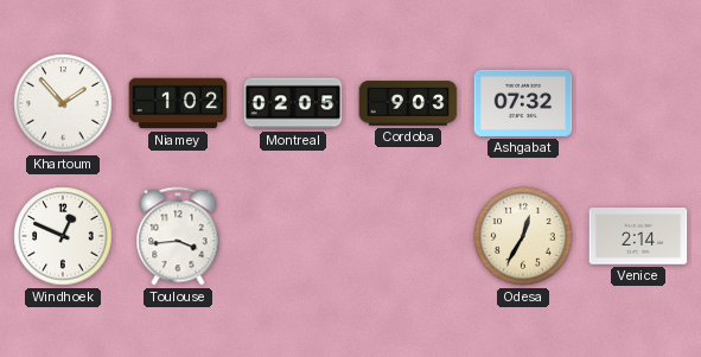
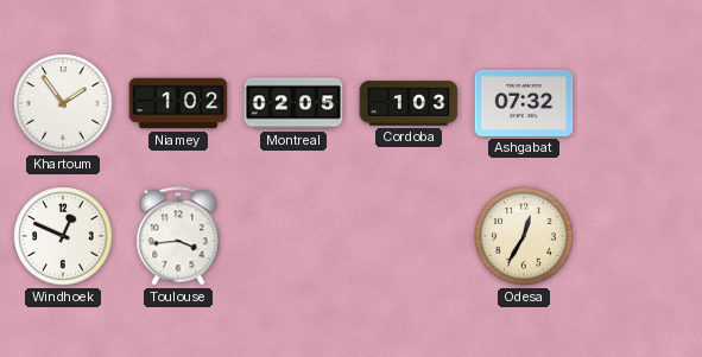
Khartoum: 1:53 -> 1:54
Cordoba: 9:03 -> 1:03
Venice: 2:14 -> none
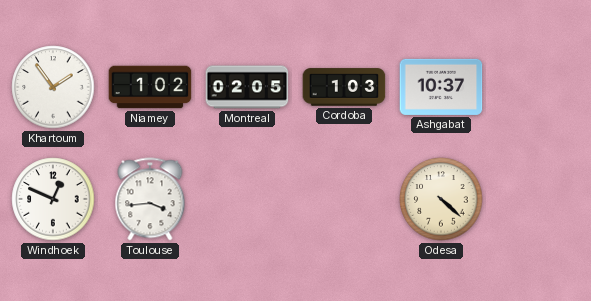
Ashgabat: 07:32 -> 10:37
Odesa: 12:35 -> 4:22
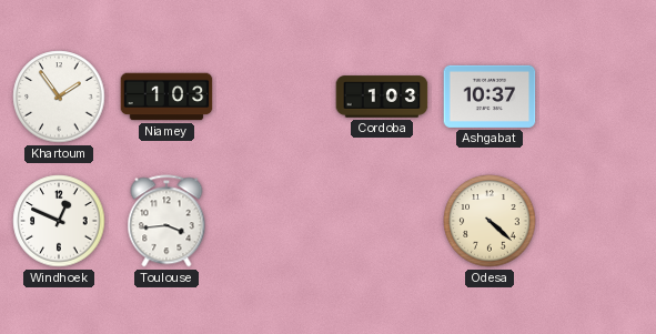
Niamey: 1:02 -> 1:03
Montreal: 02:05 -> none
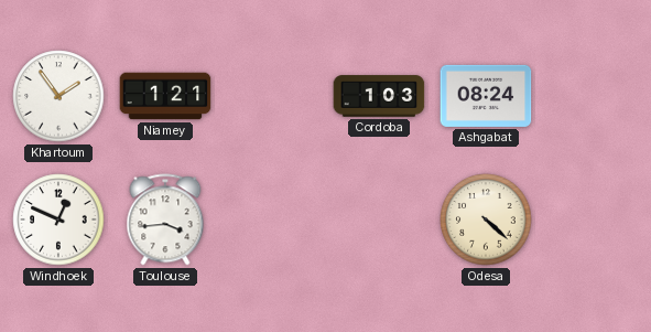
Niamey: 1:03 -> 1:21
Ashgabat: 10:37 -> 08:24
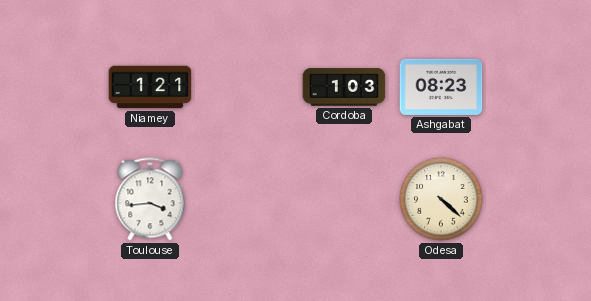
Khartoum: 1:54 -> none
Ashgabat: 08:24 -> 08:23
Windhoek: 12:49 -> none
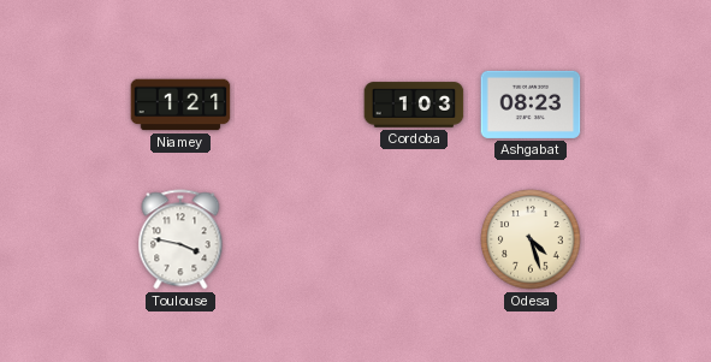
Toulouse: 3:44 -> 3:47
Odesa: 4:22 -> 4:27
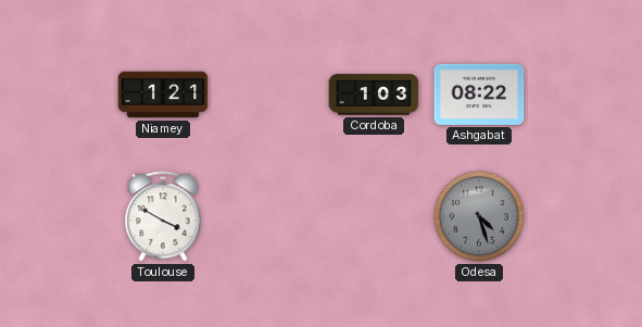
Ashgabat: 08:23 -> 08:22
Toulouse: 3:47 -> 3:50
Odesa dial: cream -> grey
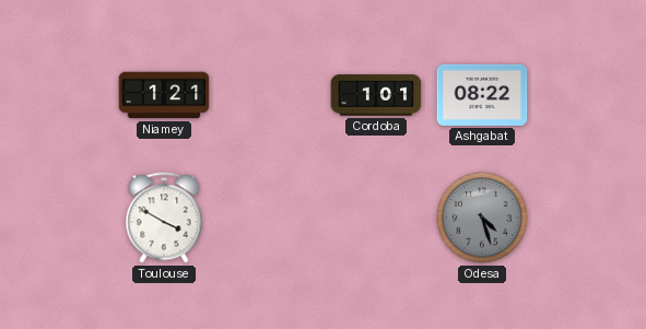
Cordoba: 1:03 -> 1:01
